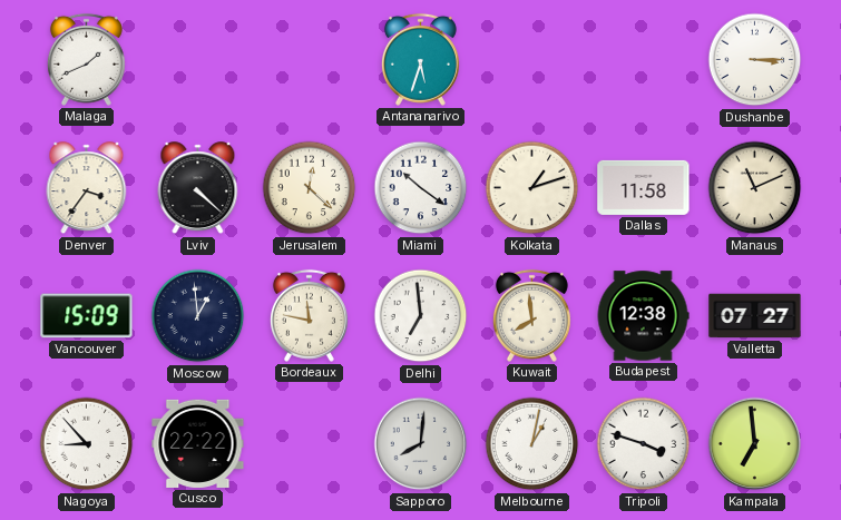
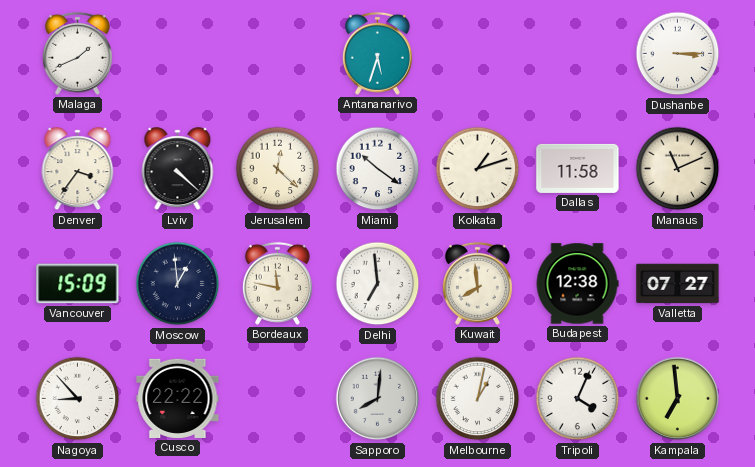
Tripoli: 3:48 -> 4:04
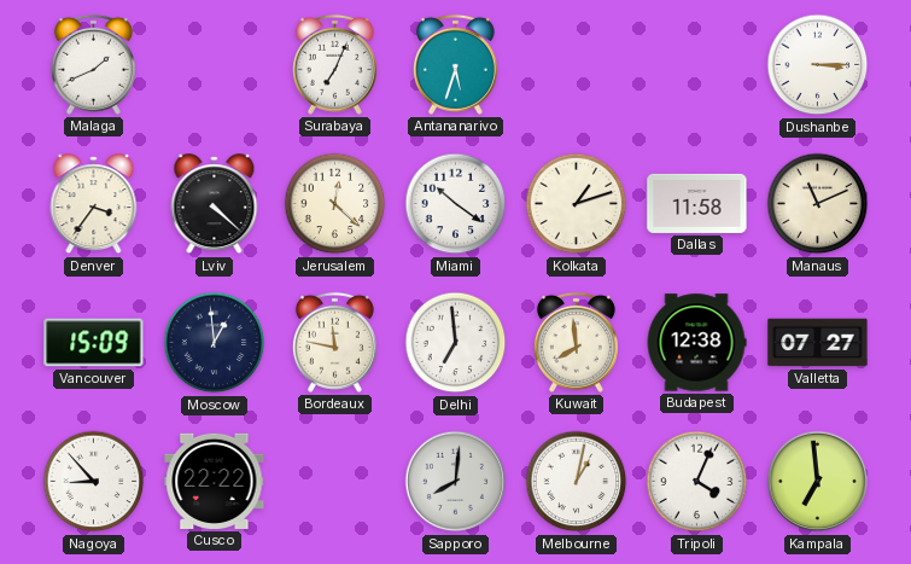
Surabaya: none -> 7:04
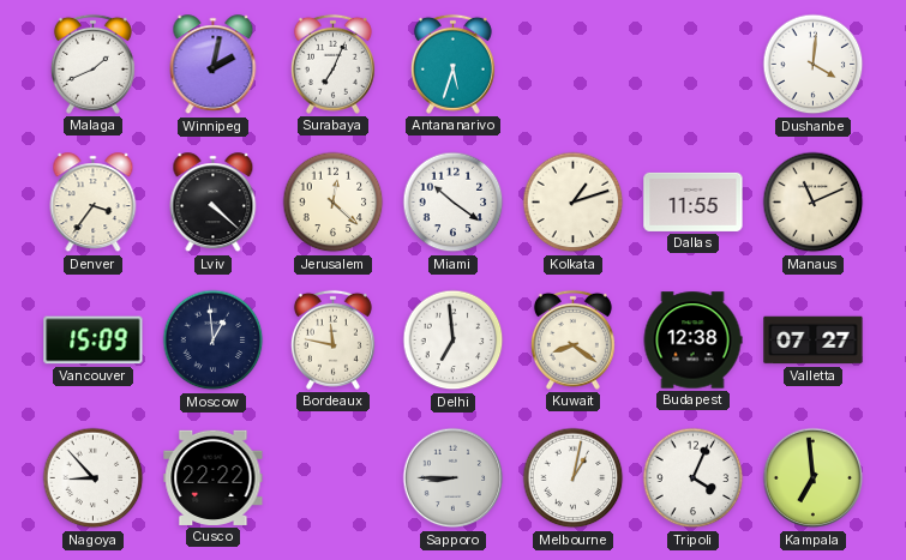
Winnipeg: none -> 2:02
Dushanbe: 3:15 -> 4:01
Dallas: 11:58 -> 11:55
Kuwait: 7:59 -> 8:21
Sapporo: 8:01 -> 8:45
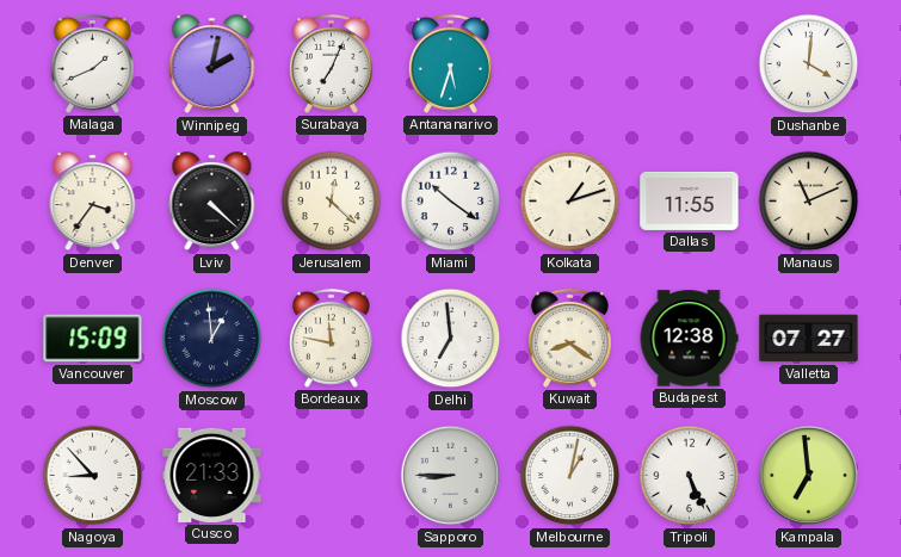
Cusco: 22:22 -> 21:33
Tripoli: 4:04 -> 5:26
